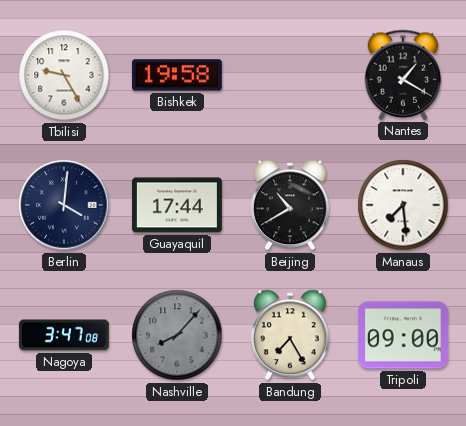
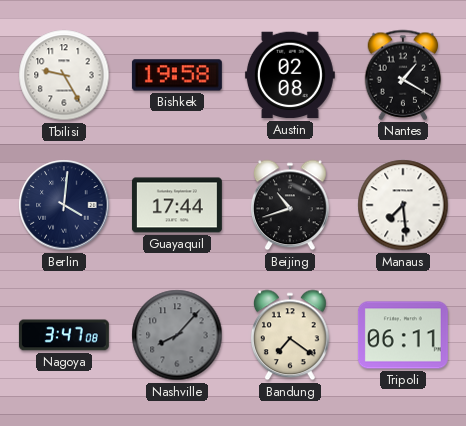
Austin: none -> 02:08
Beijing: 10:40 -> 10:42
Bandung: 7:25 -> 7:21
Tripoli: 09:00 -> 06:11
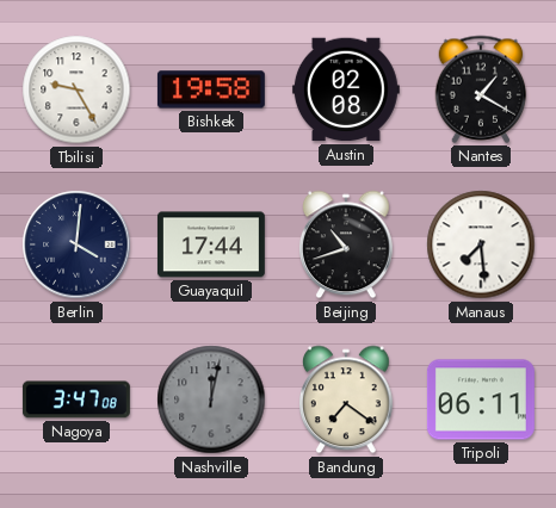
Nashville: 8:07 -> 12:02
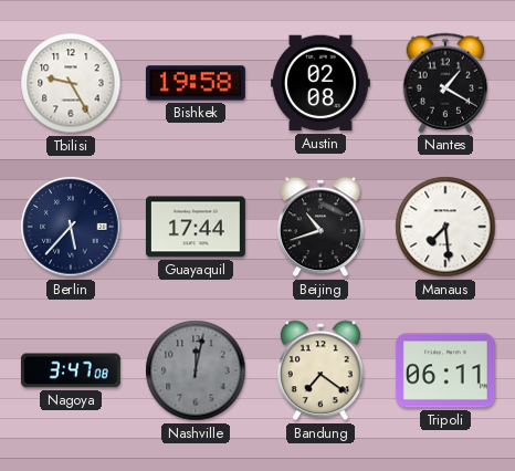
Berlin: 4:01 -> 5:37
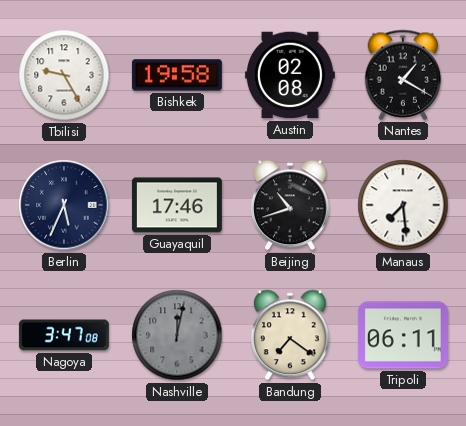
Berlin: 5:37 -> 5:34
Guayaquil: 17:44 -> 17:46
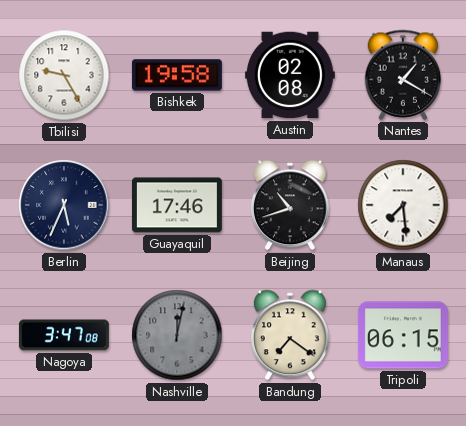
Tripoli: 06:11 -> 06:15
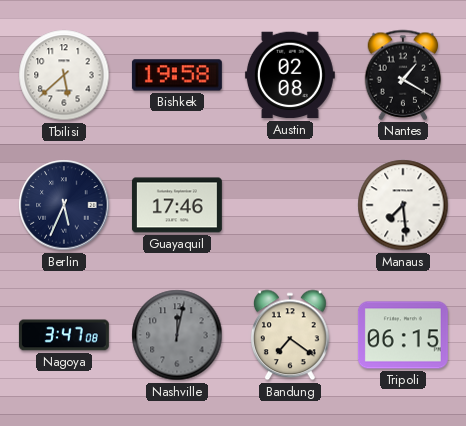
Tbilisi: 9:25 -> 5:38
Beijing: 10:42 -> none
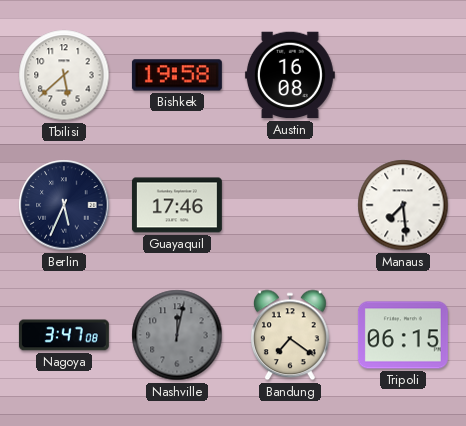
Austin: 02:08 -> 16:08
Nantes: 1:20 -> none
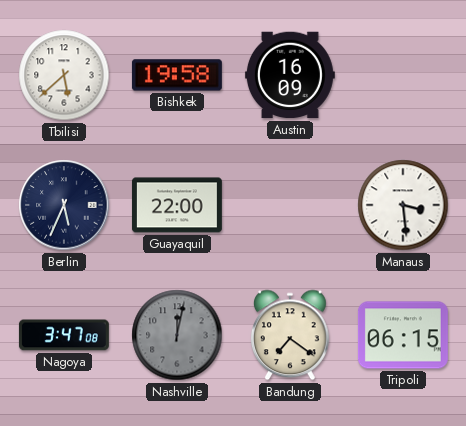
Austin: 16:08 -> 16:09
Guayaquil: 17:46 -> 22:00
Manaus: 7:29 -> 3:29
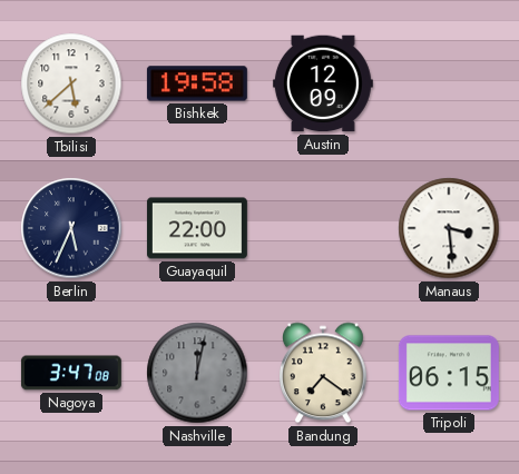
Austin: 16:09 -> 12:09
